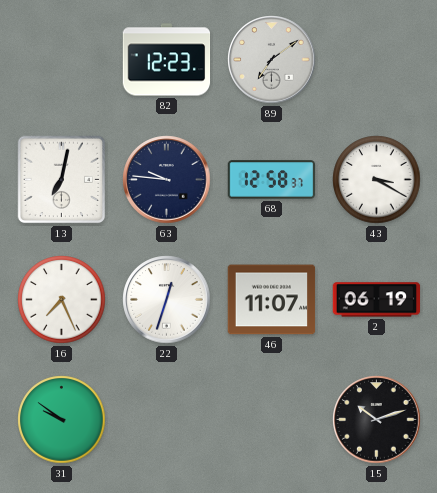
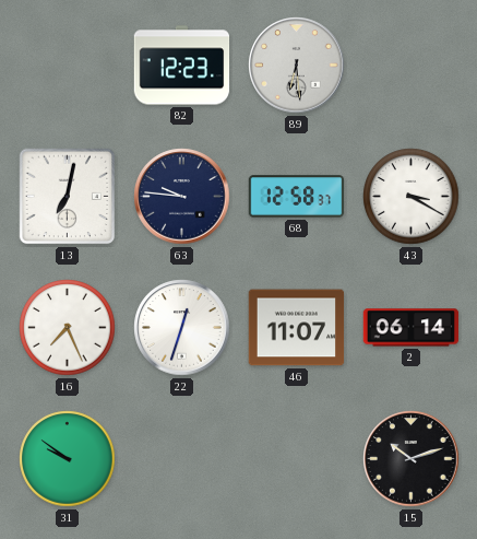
89: 7:09 -> 6:29
2: 06:19 -> 06:14
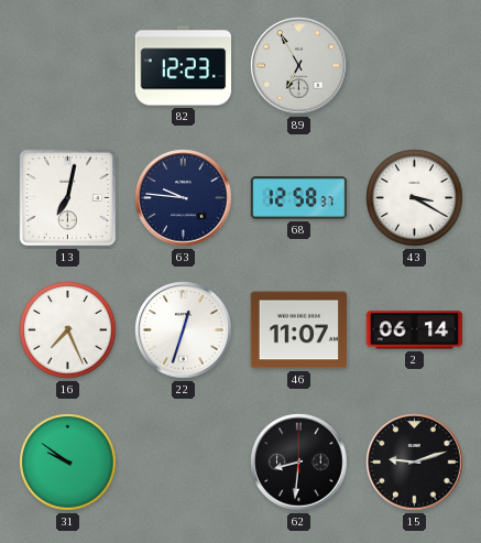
89: 6:29 -> 6:55
62: none -> 8:31
15: 10:12 -> 9:12
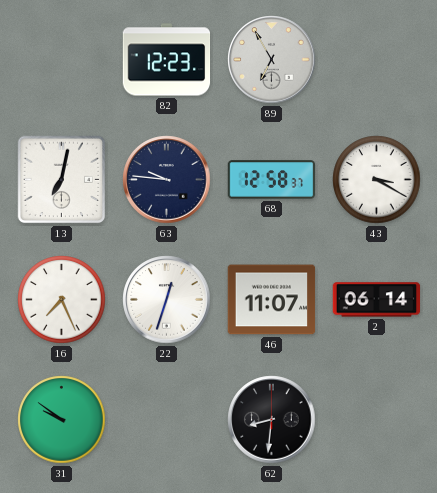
15: 9:12 -> none
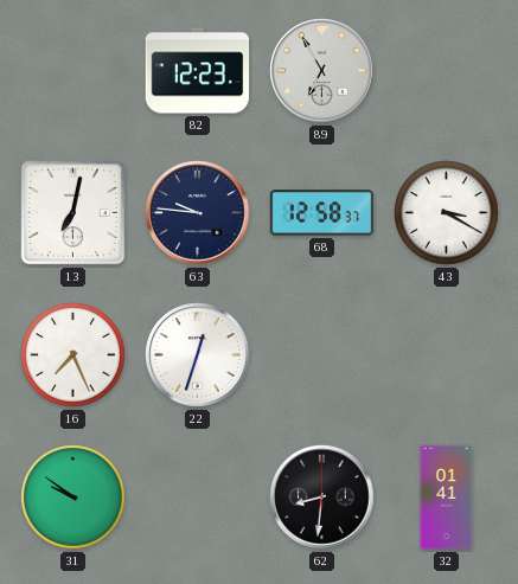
46: 11:07 -> none
2: 06:14 -> none
32: none -> 01:41
